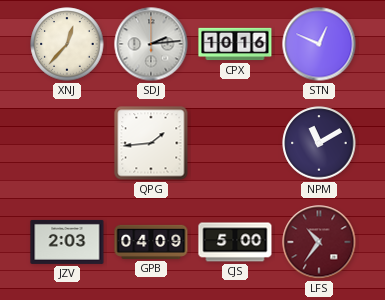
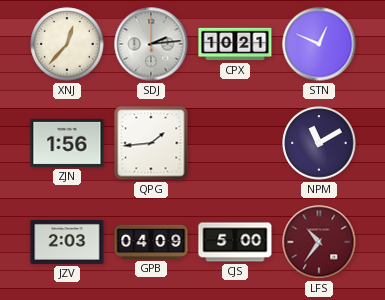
CPX: 10:16 -> 10:21
ZJN: none -> 1:56
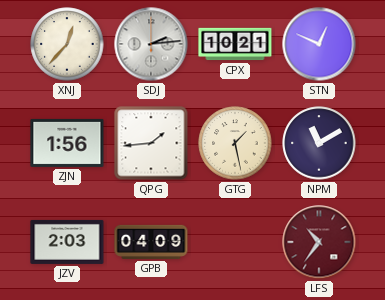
GTG: none -> 1:28
CJS: 5:00 -> none
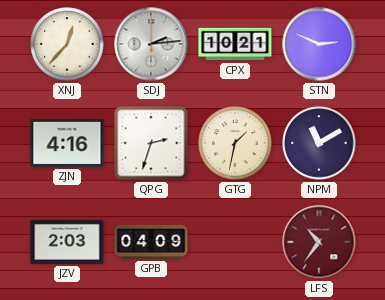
STN: 12:49 -> 2:49
ZJN: 1:56 -> 4:16
QPG: 1:44 -> 2:33
GTG: 1:28 -> 1:32
